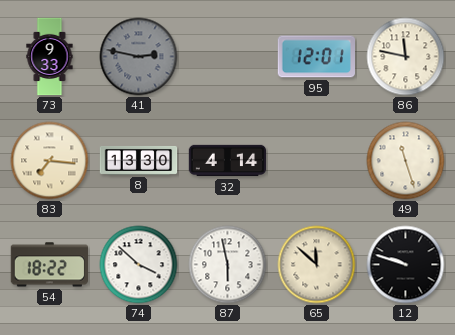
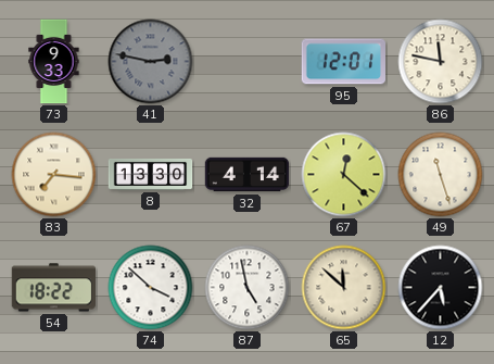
67: none -> 12:22
87: 5:58 -> 4:58
12: 9:48 -> 5:37
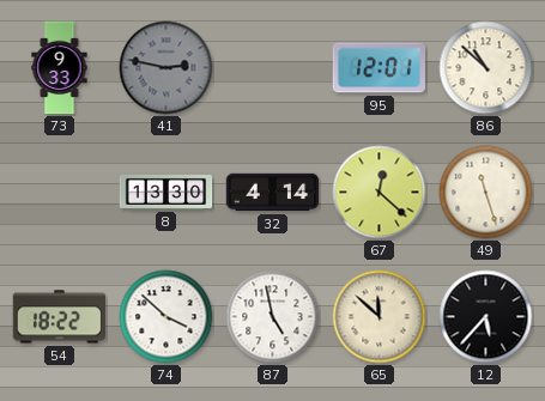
86: 11:47 -> 10:52
83: 7:16 -> none
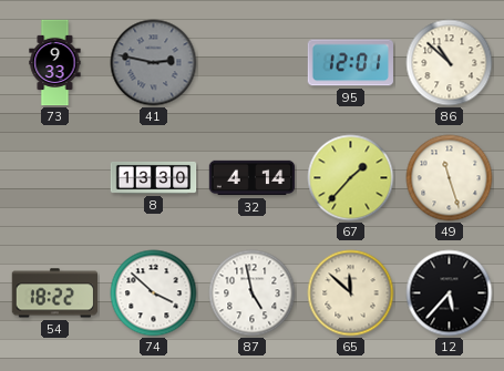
67: 12:22 -> 1:37
